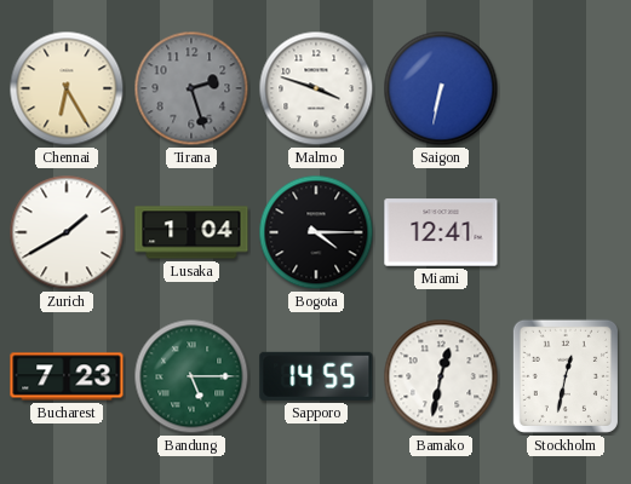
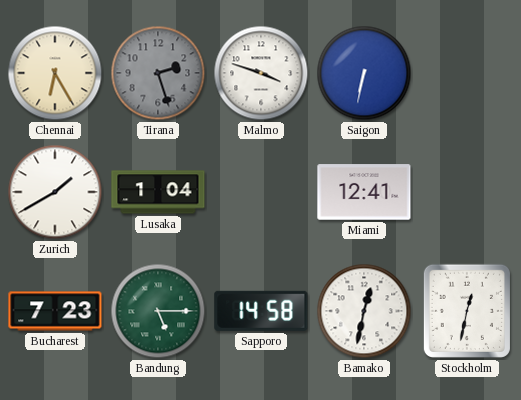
Bogota: 4:15 -> none
Sapporo: 14:55 -> 14:58
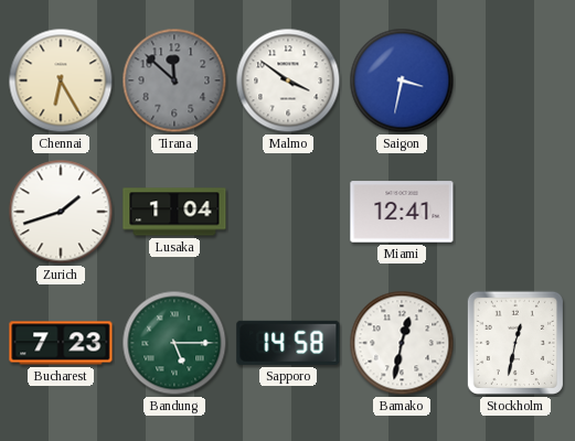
Tirana: 2:27 -> 11:52
Malmo: 3:48 -> 3:51
Saigon: 6:32 -> 3:32
Zurich: 1:40 -> 1:42
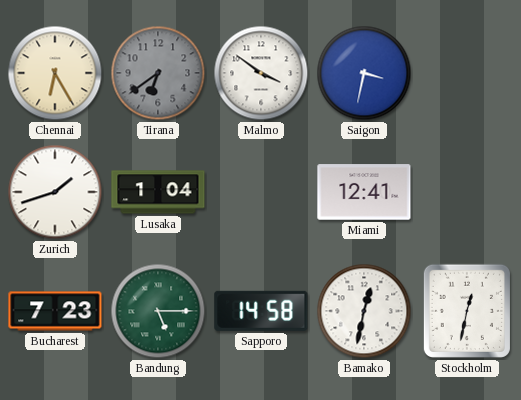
Tirana: 11:52 -> 6:39
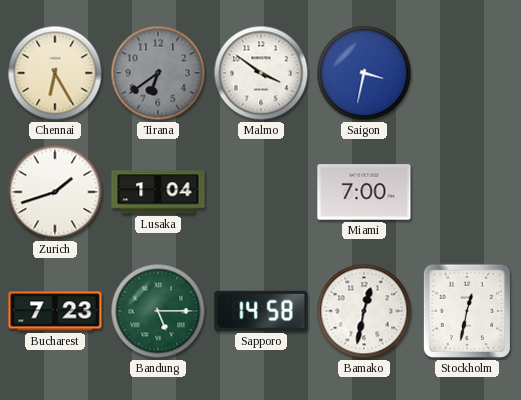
Miami: 12:41 -> 7:00
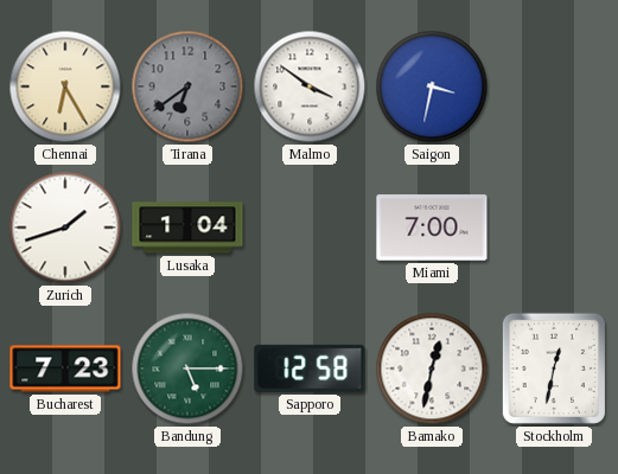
Sapporo: 14:58 -> 12:58
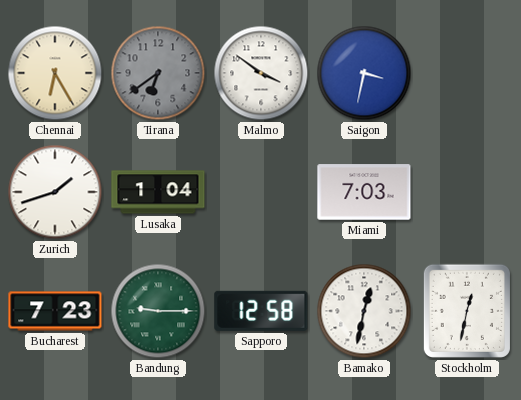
Miami: 7:00 -> 7:03
Bandung: 5:15 -> 9:15
